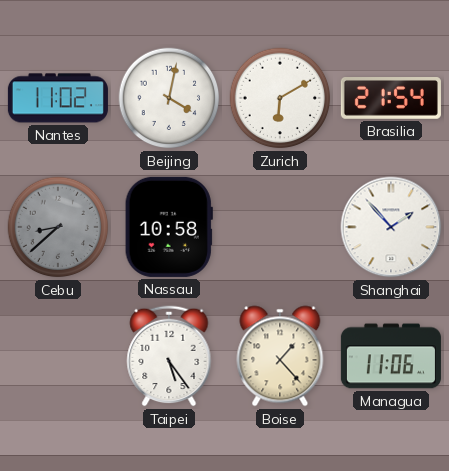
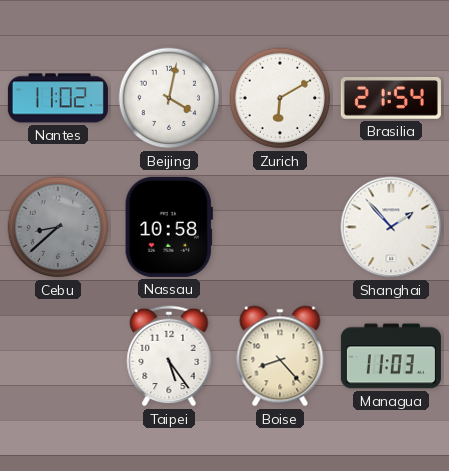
Boise: 1:23 -> 8:23
Managua: 11:06 -> 11:03
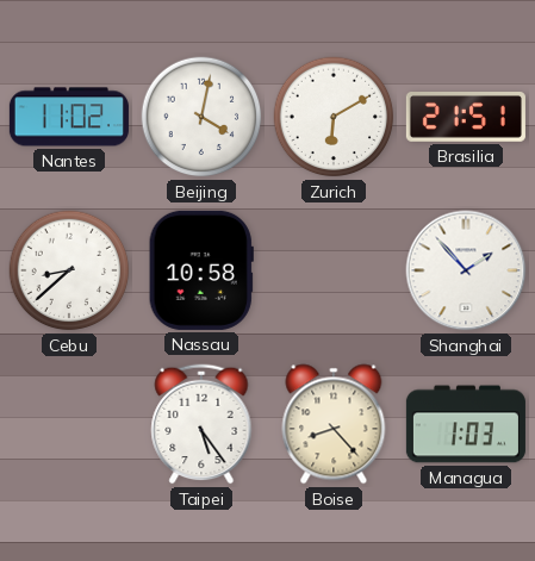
Brasilia: 21:54 -> 21:51
Cebu dial: grey -> white
Managua: 11:03 -> 1:03
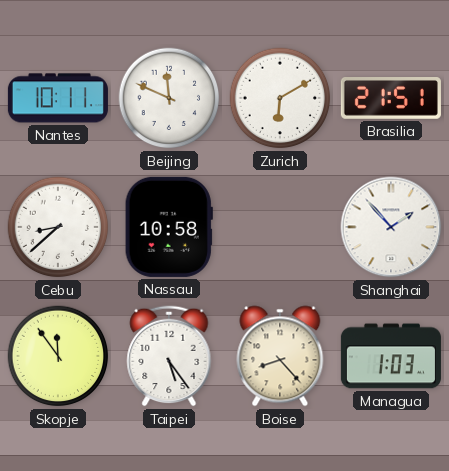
Nantes: 11:02 -> 10:11
Beijing: 4:02 -> 11:49
Skopje: none -> 11:54
